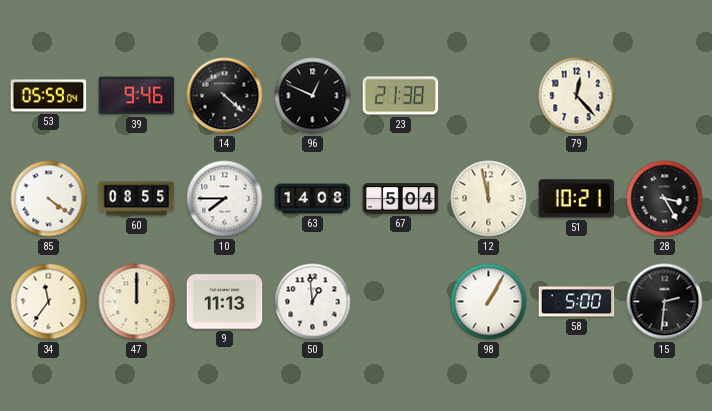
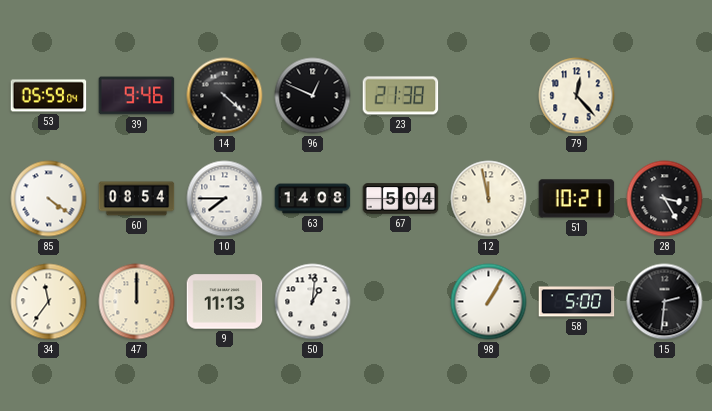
60: 08:55 -> 08:54
50: 12:59 -> 1:01
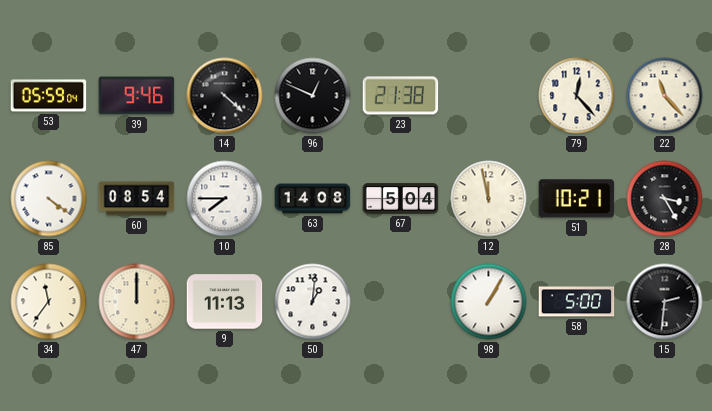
22: none -> 11:23
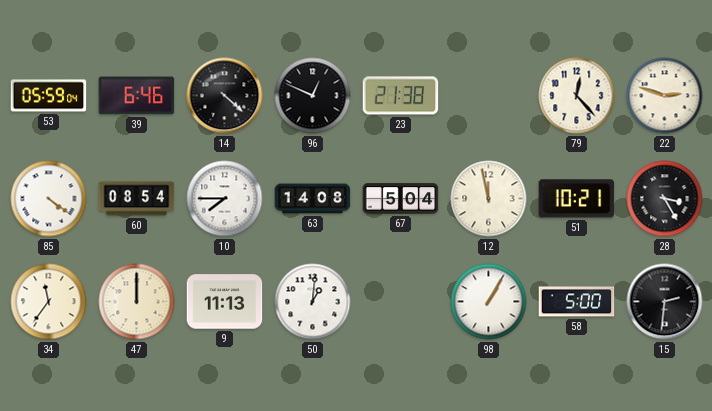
39: 9:46 -> 6:46
22: 11:23 -> 2:48
